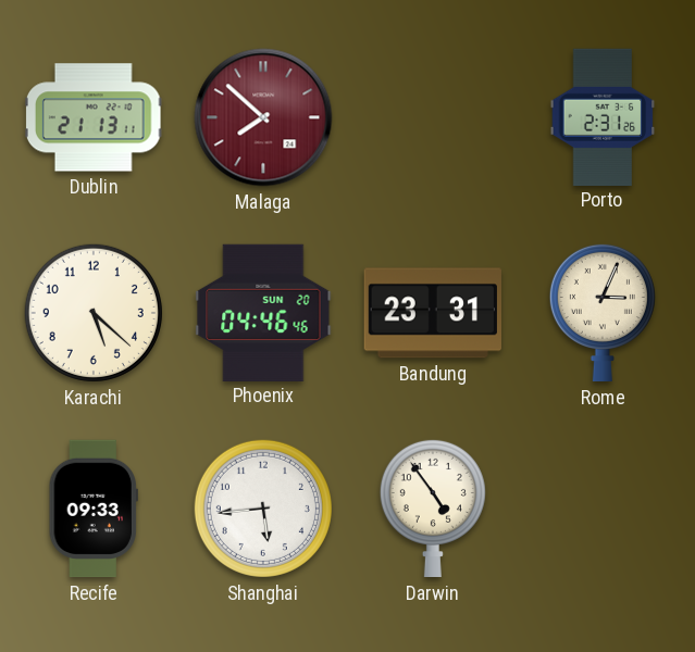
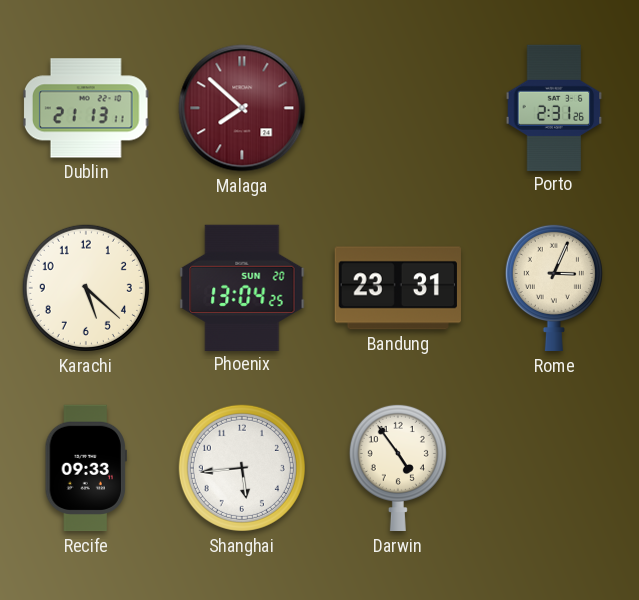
Phoenix: 04:46 -> 13:04
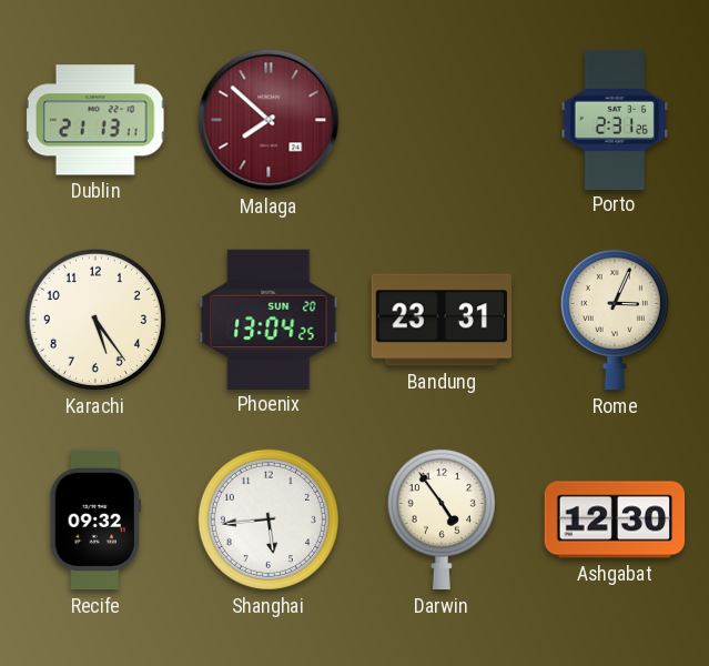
Karachi: 5:22 -> 5:24
Recife: 09:33 -> 09:32
Ashgabat: none -> 12:30
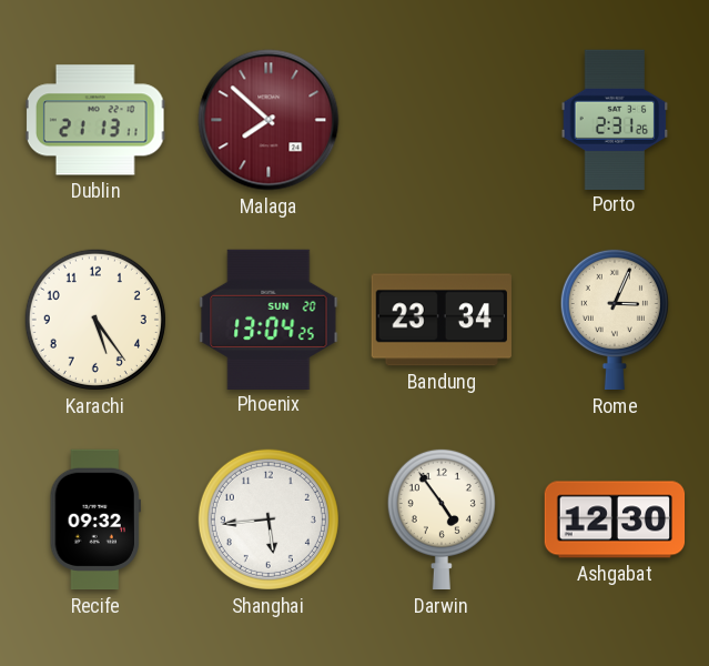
Bandung: 23:31 -> 23:34
